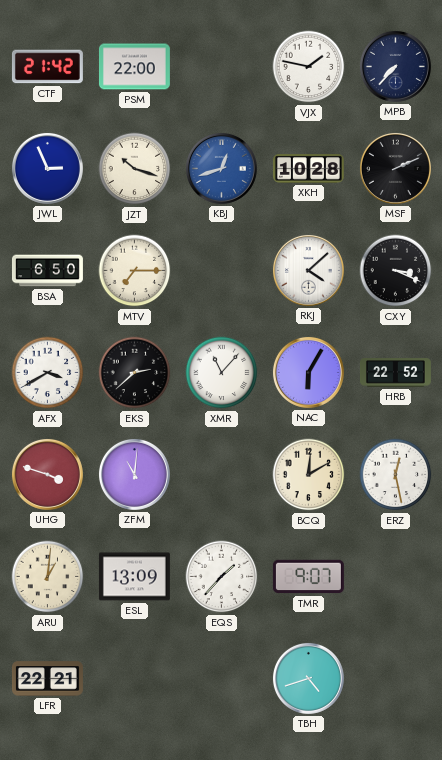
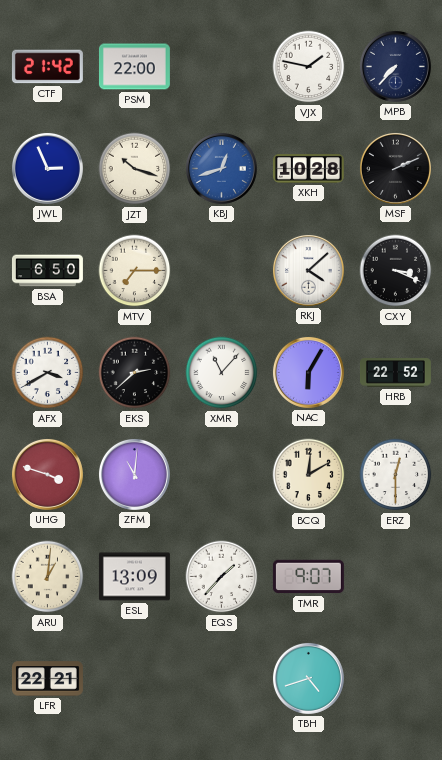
ERZ: 12:28 -> 12:30
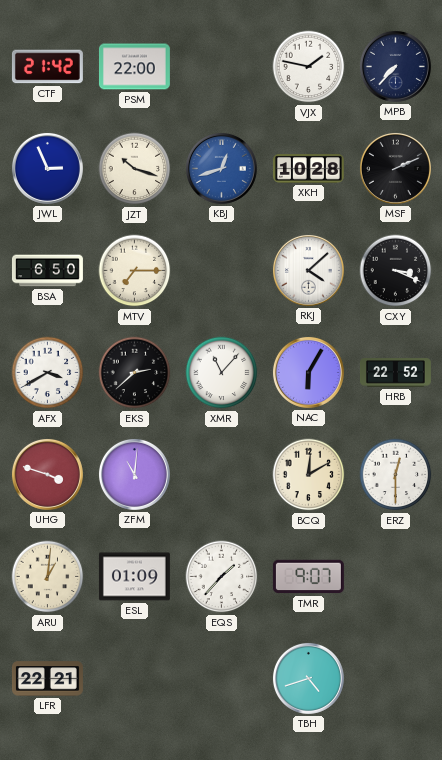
ESL: 13:09 -> 01:09
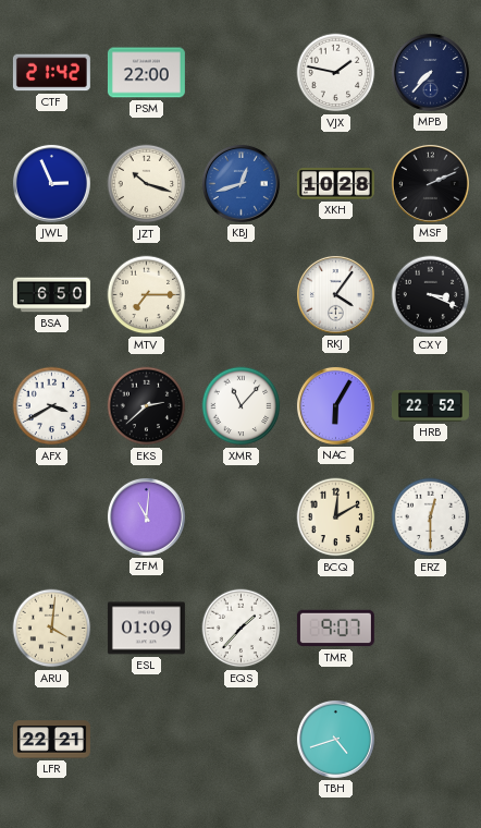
RKJ: 4:08 -> 4:06
UHG: 3:48 -> none
ARU: 1:01 -> 4:01
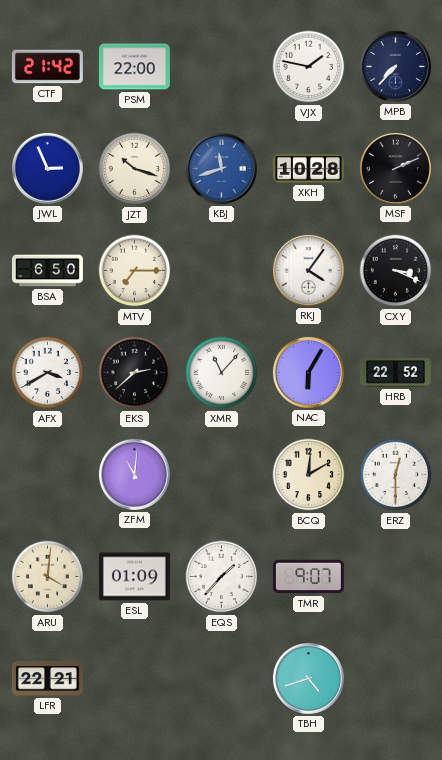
KBJ: 12:42 -> 11:42
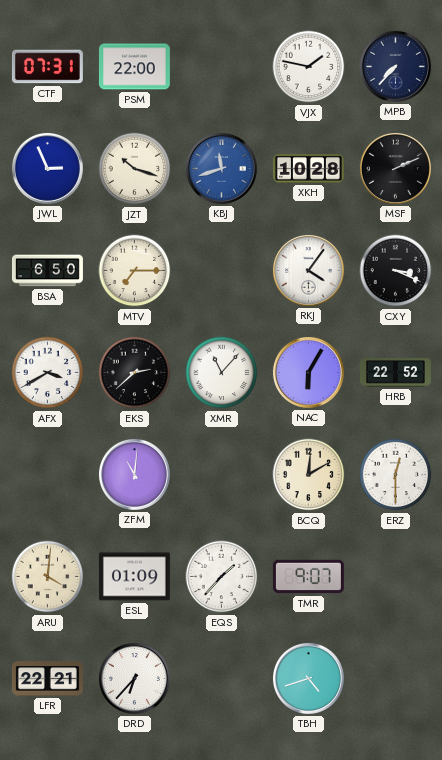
CTF: 21:42 -> 07:31
DRD: none -> 6:37
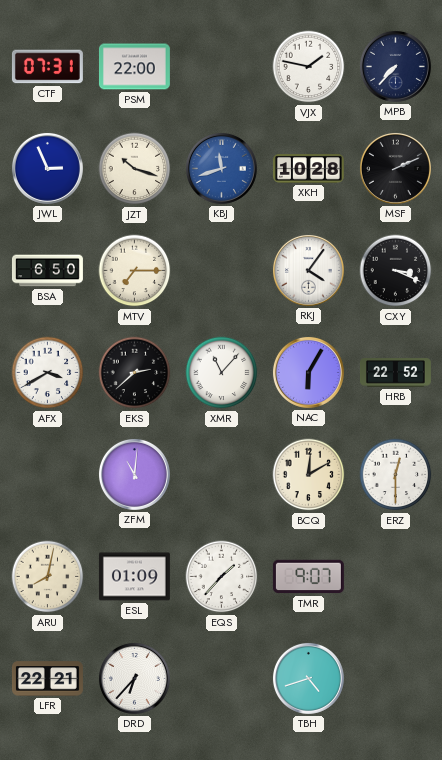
ARU: 4:01 -> 8:02
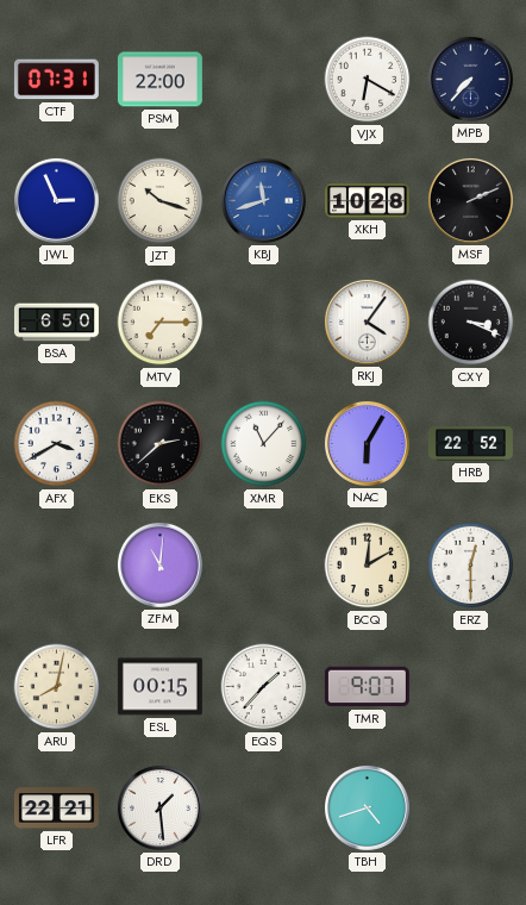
VJX: 1:47 -> 6:20
ESL: 01:09 -> 00:15
DRD: 6:37 -> 1:29
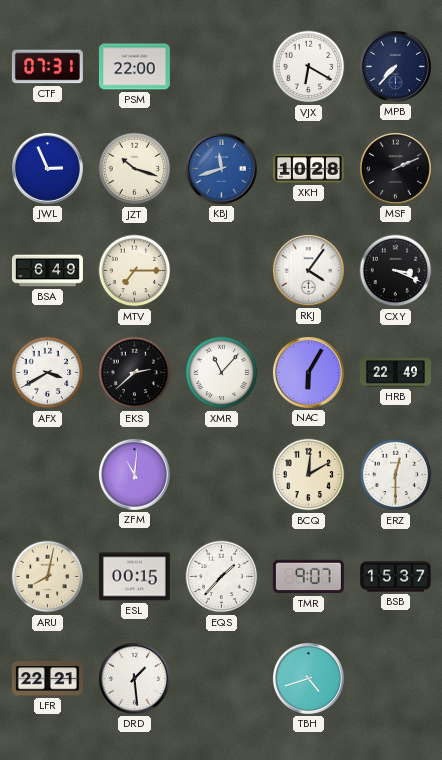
BSA: 6:50 -> 6:49
HRB: 22:52 -> 22:49
BSB: none -> 15:37
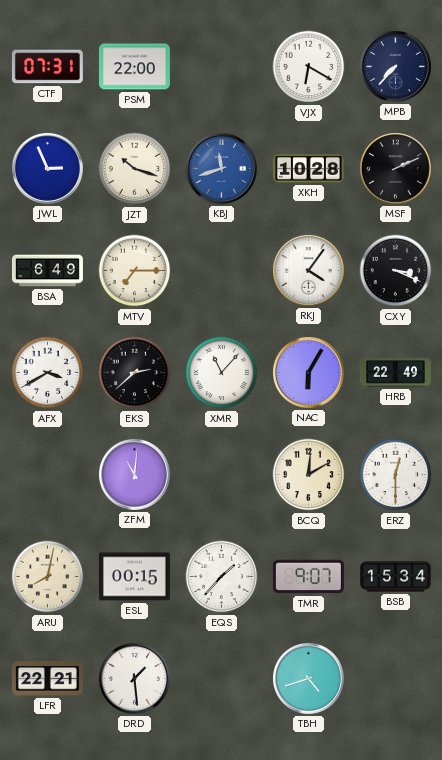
BSB: 15:37 -> 15:34
